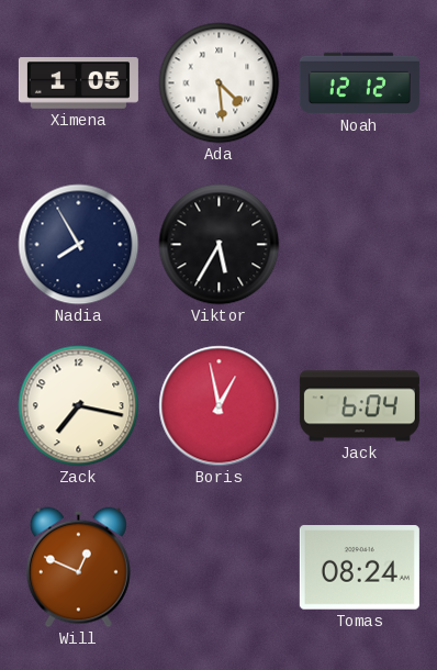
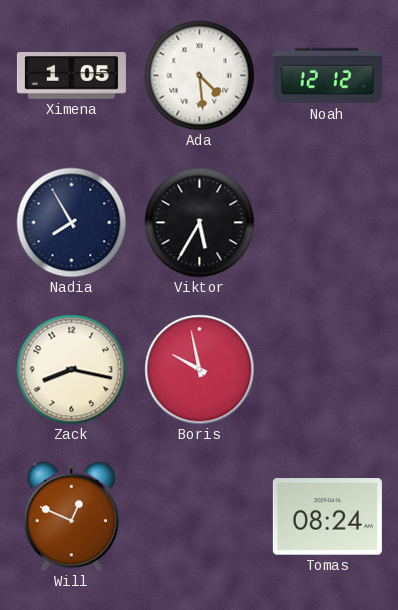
Zack: 7:17 -> 8:17
Boris: 12:58 -> 9:58
Jack: 6:04 -> none
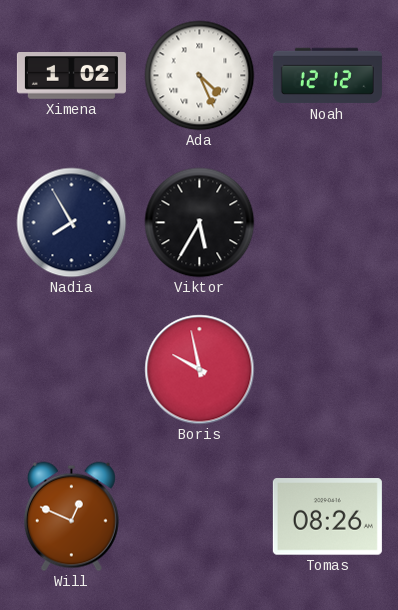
Ximena: 1:05 -> 1:02
Ada: 4:29 -> 4:26
Zack: 8:17 -> none
Tomas: 08:24 -> 08:26
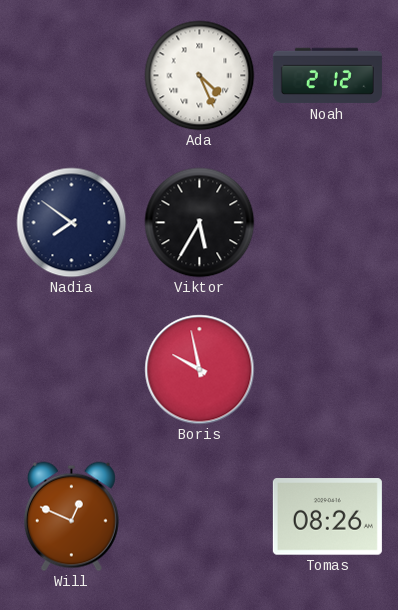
Ximena: 1:02 -> none
Noah: 12:12 -> 2:12
Nadia: 7:55 -> 7:51
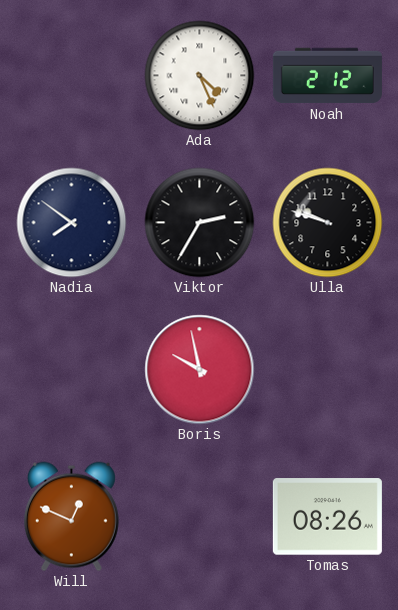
Viktor: 5:35 -> 2:35
Ulla: none -> 9:48
